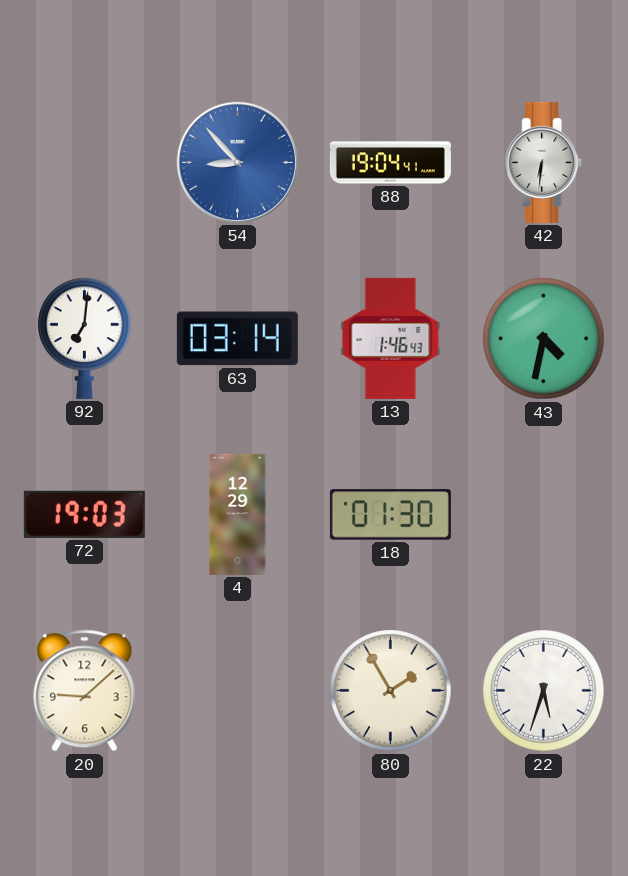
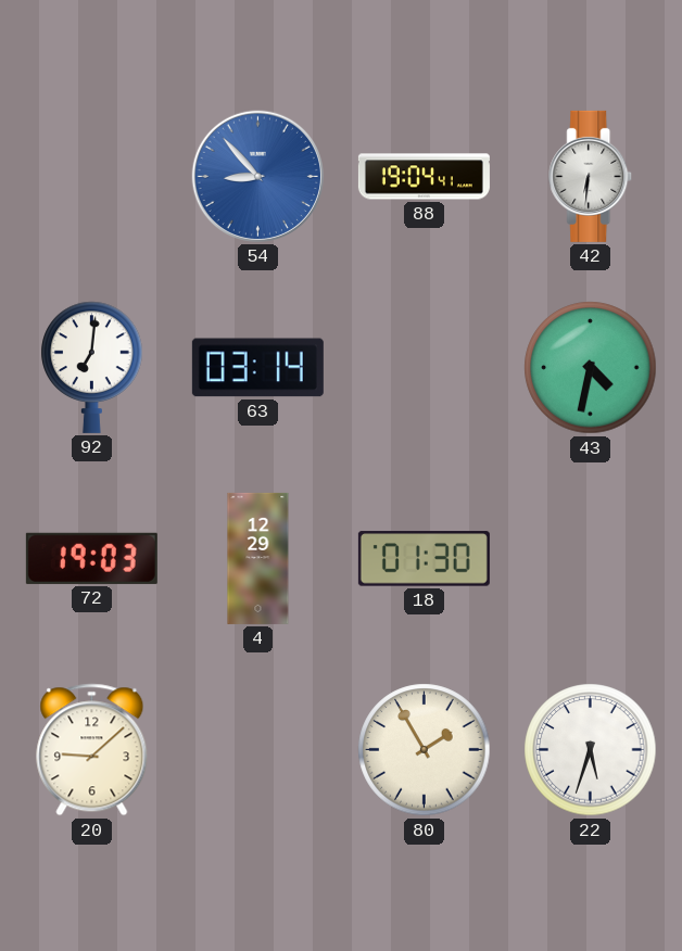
13: 1:46 -> none
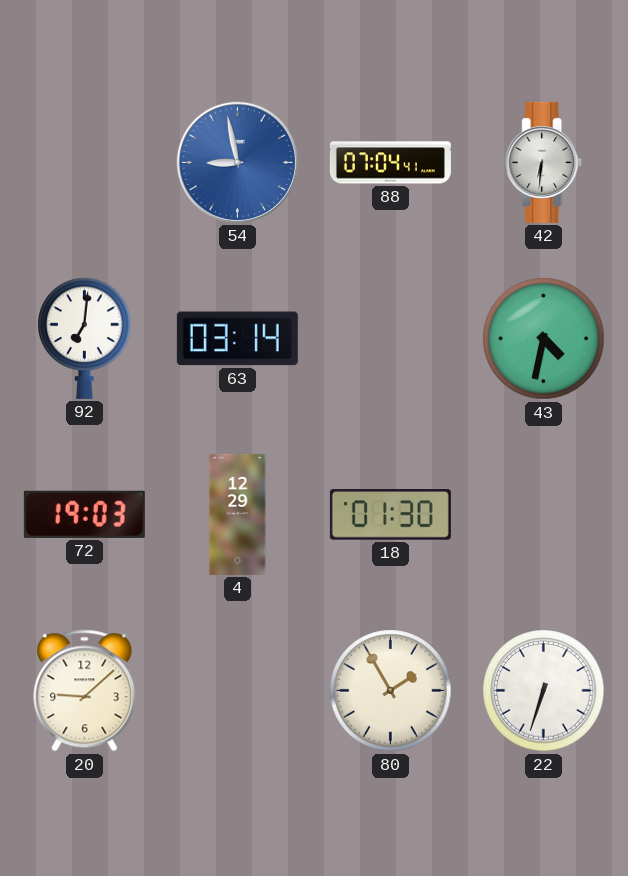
54: 8:53 -> 8:58
88: 19:04 -> 07:04
22: 5:33 -> 6:33
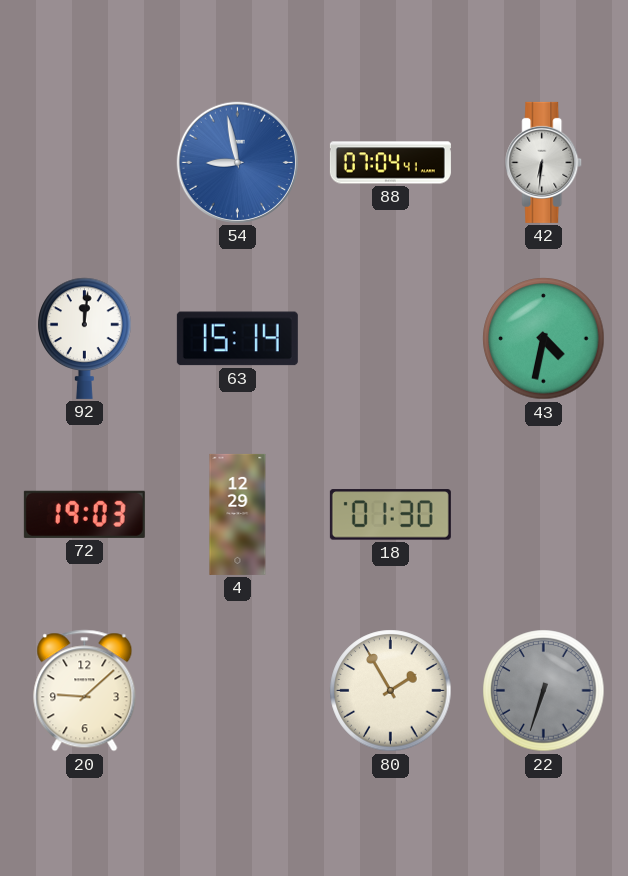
92: 7:01 -> 12:01
63: 03:14 -> 15:14
22 dial: white -> grey
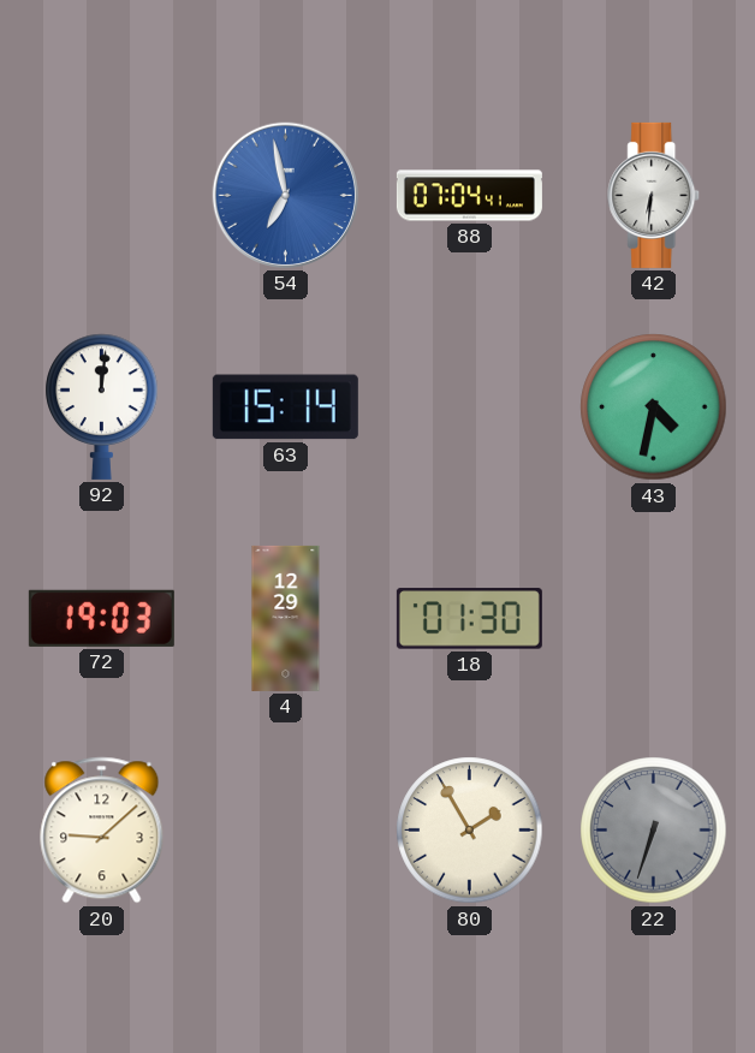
54: 8:58 -> 6:58
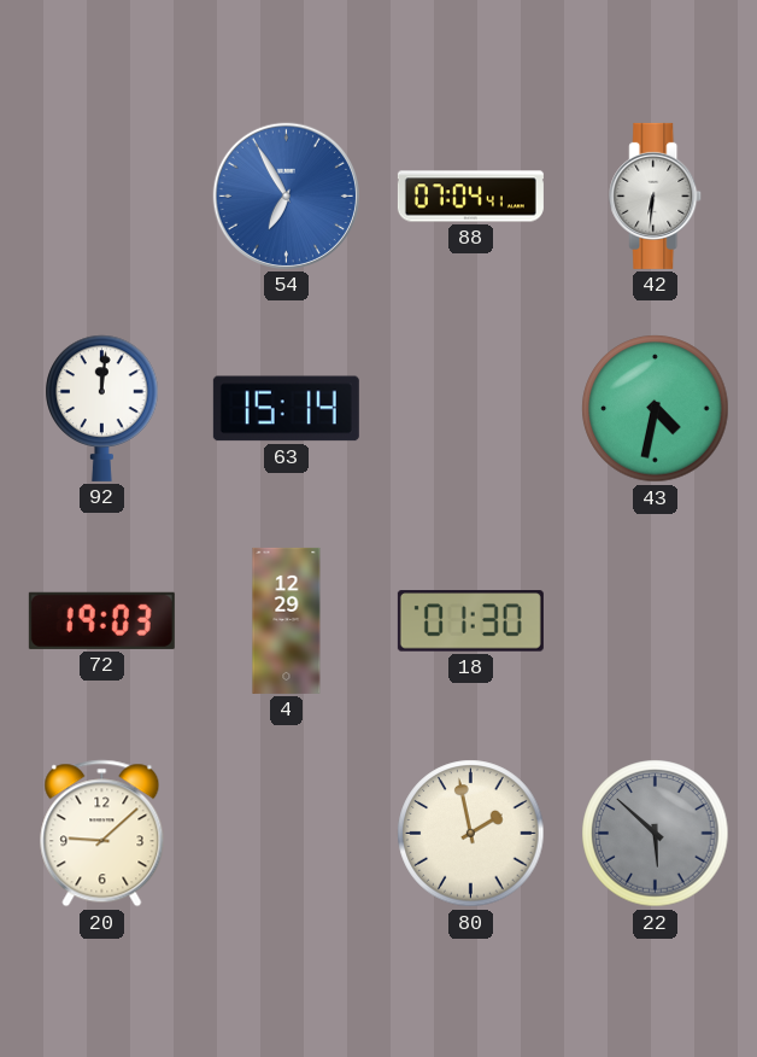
54: 6:58 -> 6:55
80: 1:55 -> 1:58
22: 6:33 -> 5:52
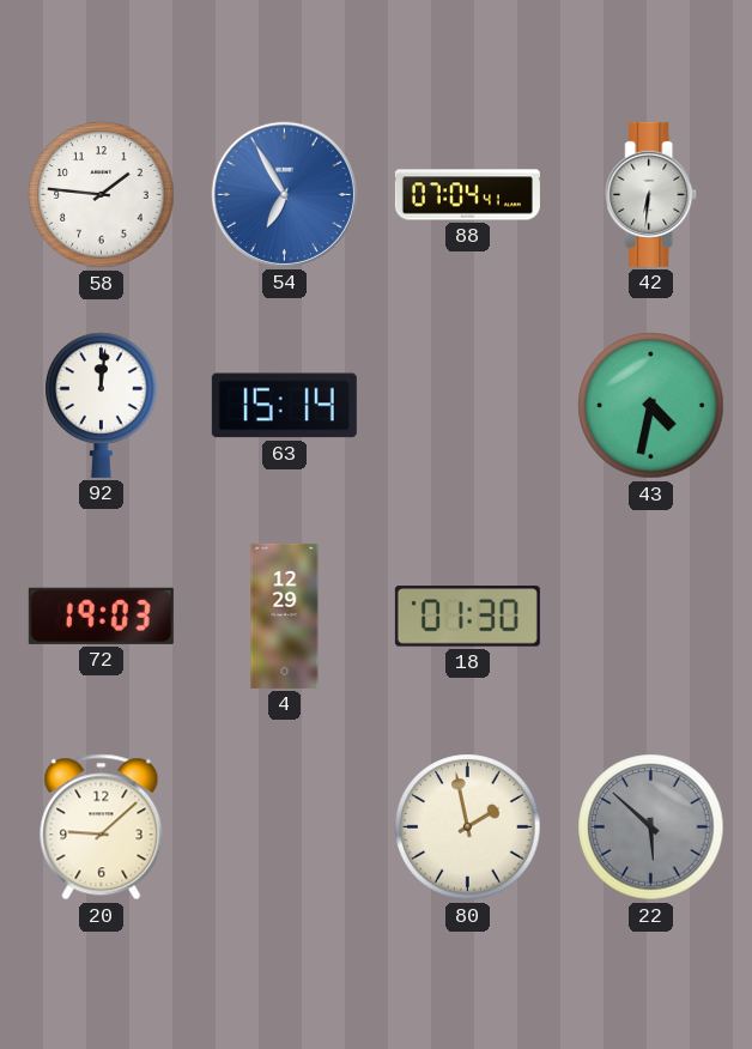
58: none -> 1:46
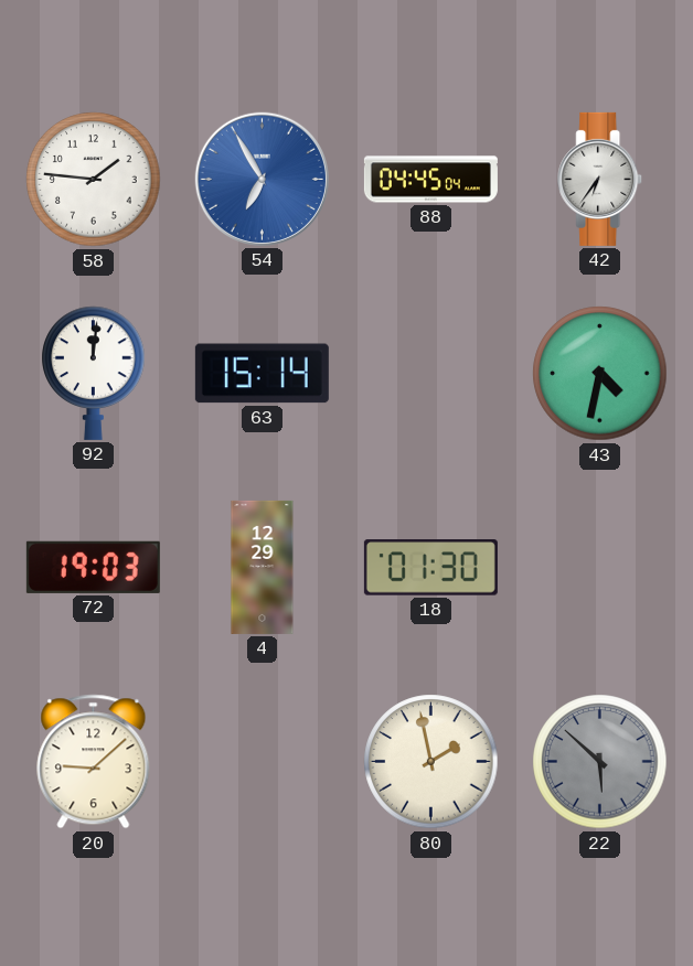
88: 07:04 -> 04:45
42: 6:31 -> 6:36
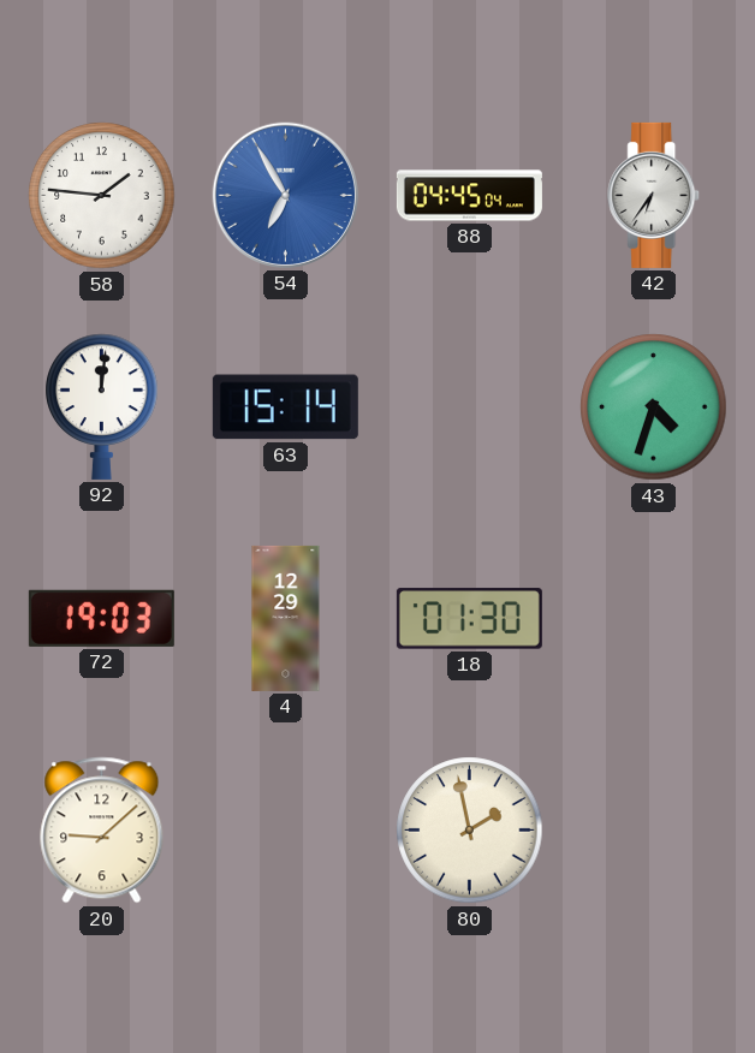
43: 4:32 -> 4:33
22: 5:52 -> none
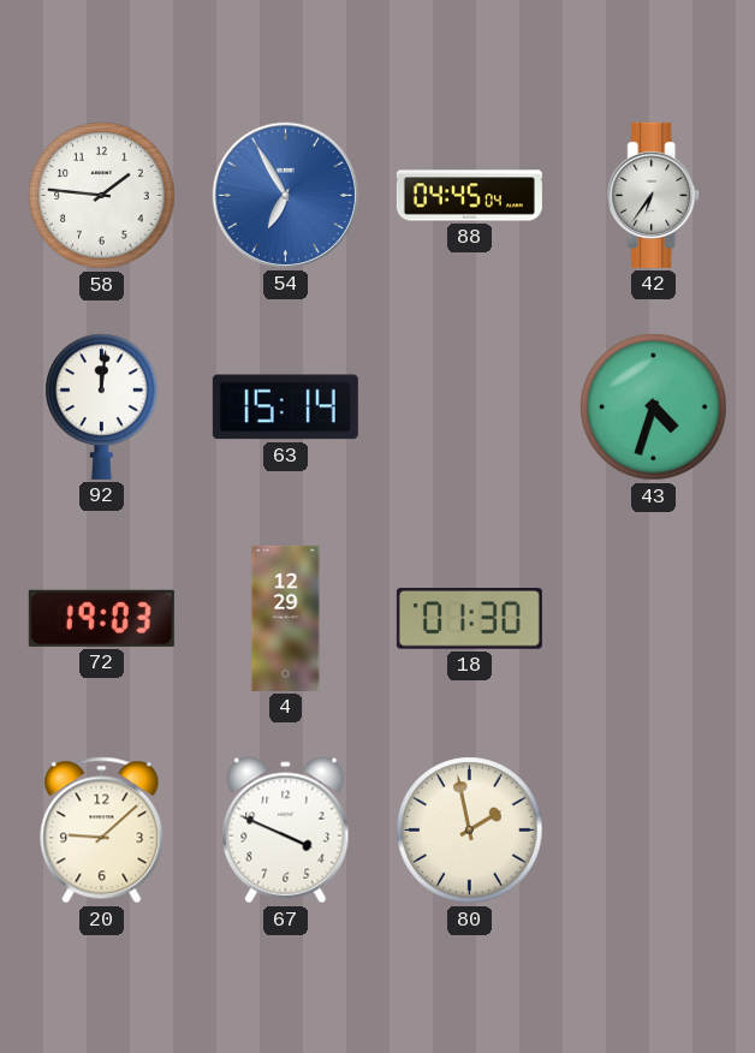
67: none -> 3:49
